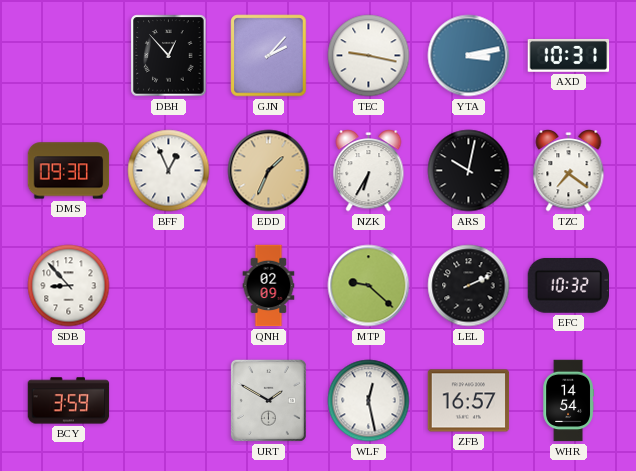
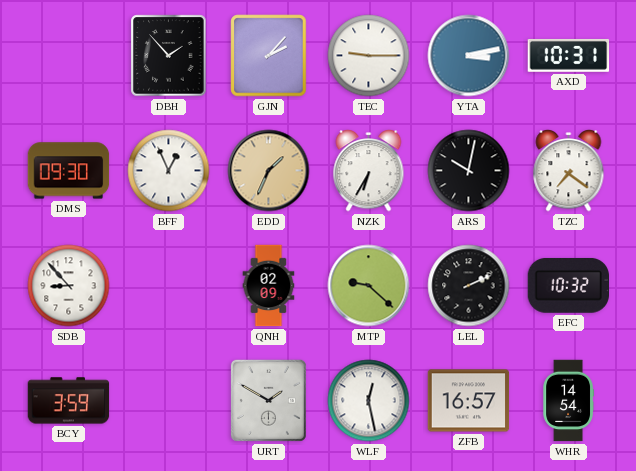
DBH: 12:53 -> 1:53
TEC: 9:17 -> 9:15
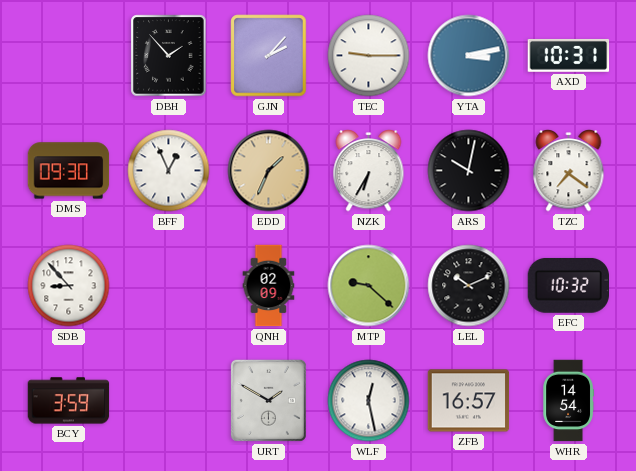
LEL: 2:11 -> 10:11
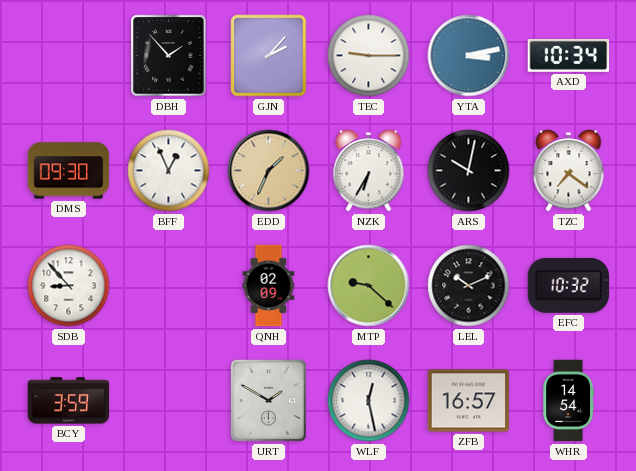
AXD: 10:31 -> 10:34
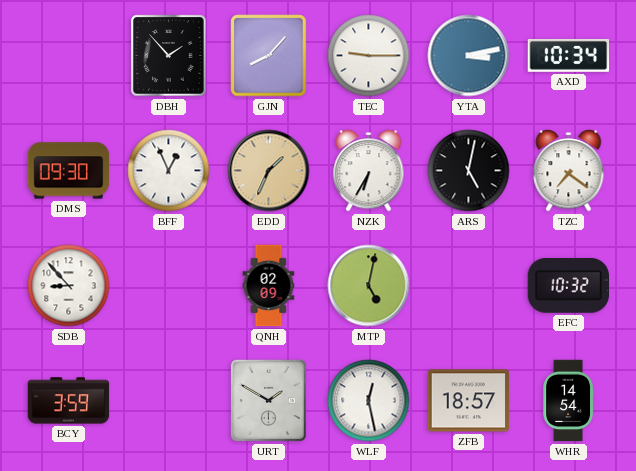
GJN: 2:07 -> 8:07
ARS: 10:02 -> 5:02
MTP: 9:22 -> 5:02
LEL: 10:11 -> none
ZFB: 16:57 -> 18:57
